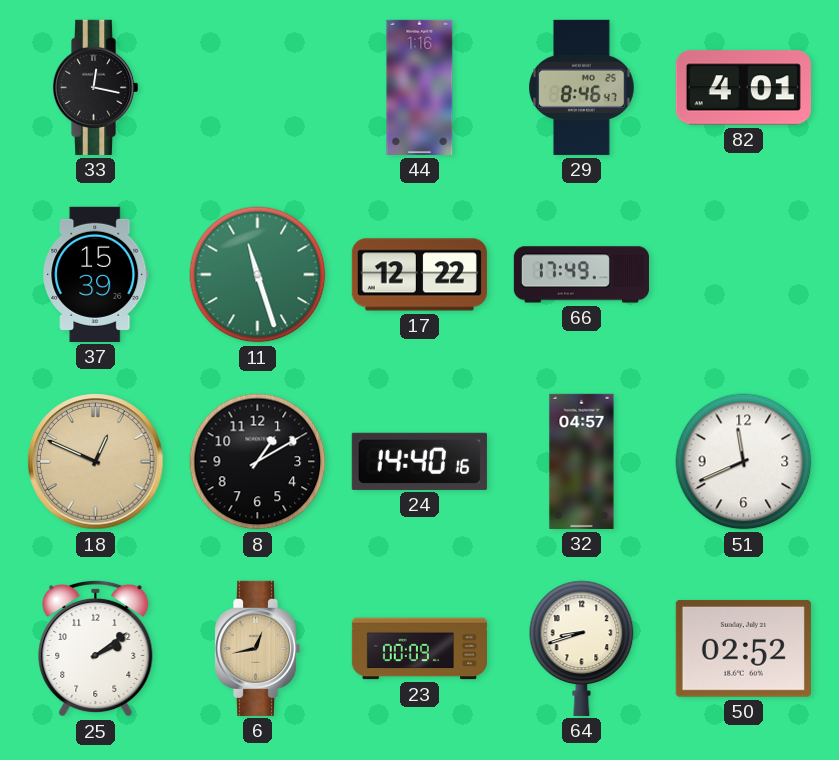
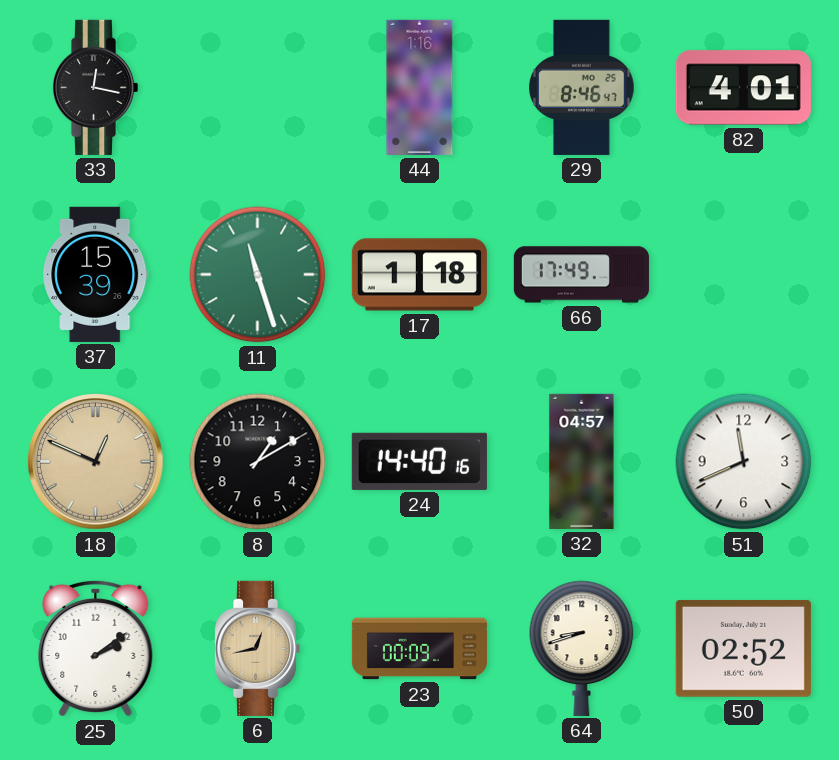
17: 12:22 -> 1:18
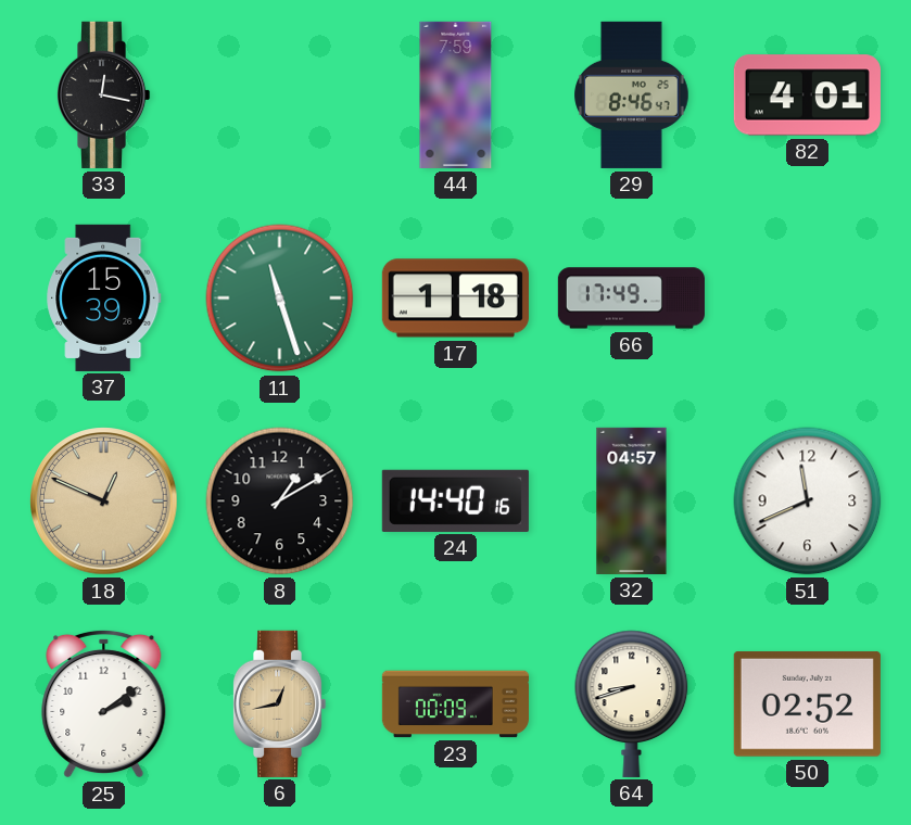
44: 1:16 -> 7:59
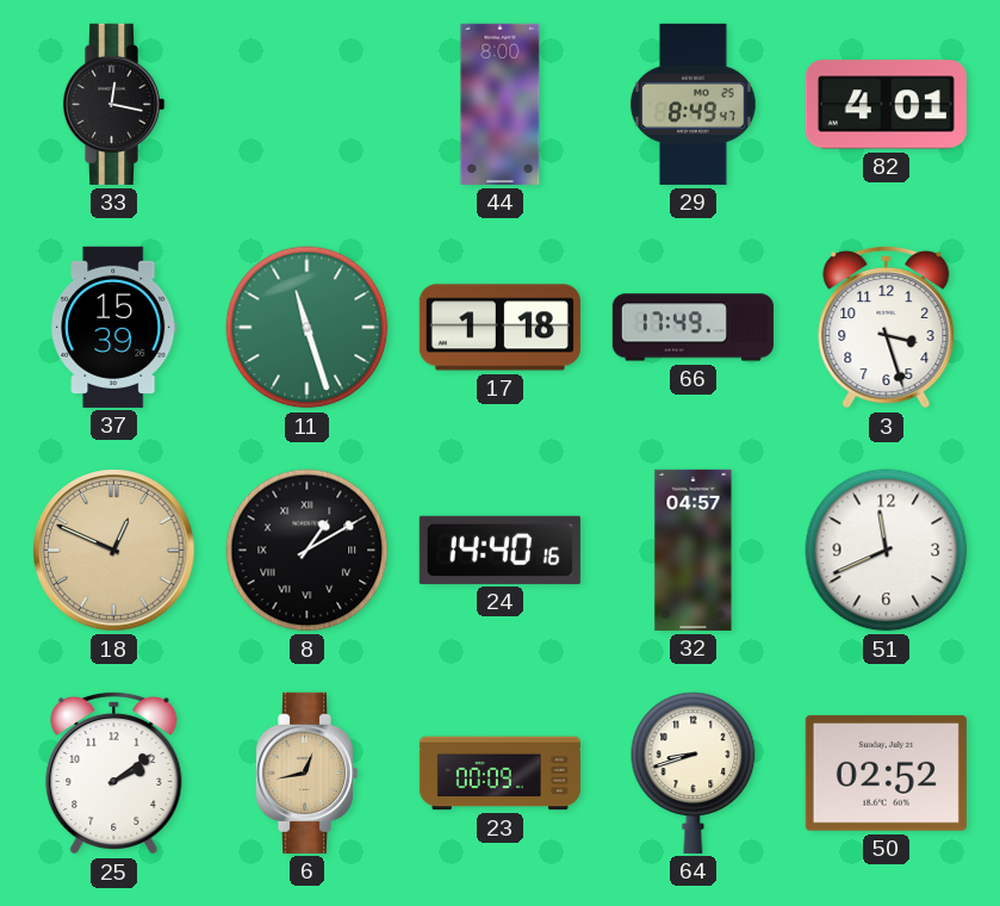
44: 7:59 -> 8:00
29: 8:46 -> 8:49
3: none -> 3:27
8 numerals: Arabic -> Roman
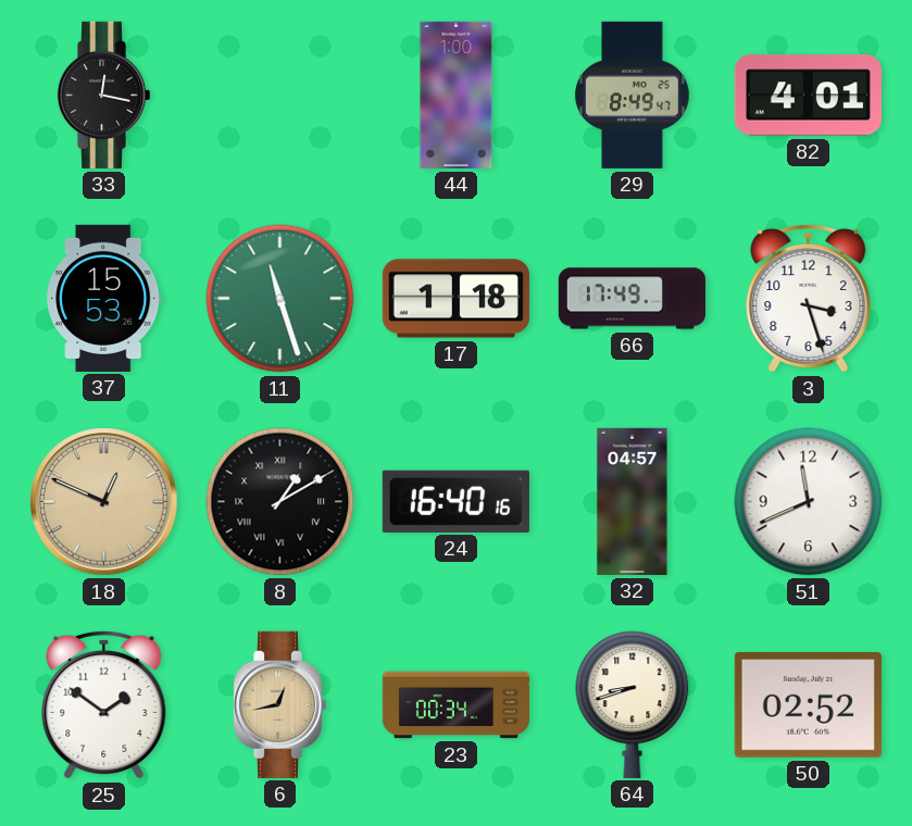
44: 8:00 -> 1:00
37: 15:39 -> 15:53
24: 14:40 -> 16:40
25: 2:09 -> 1:51
23: 00:09 -> 00:34
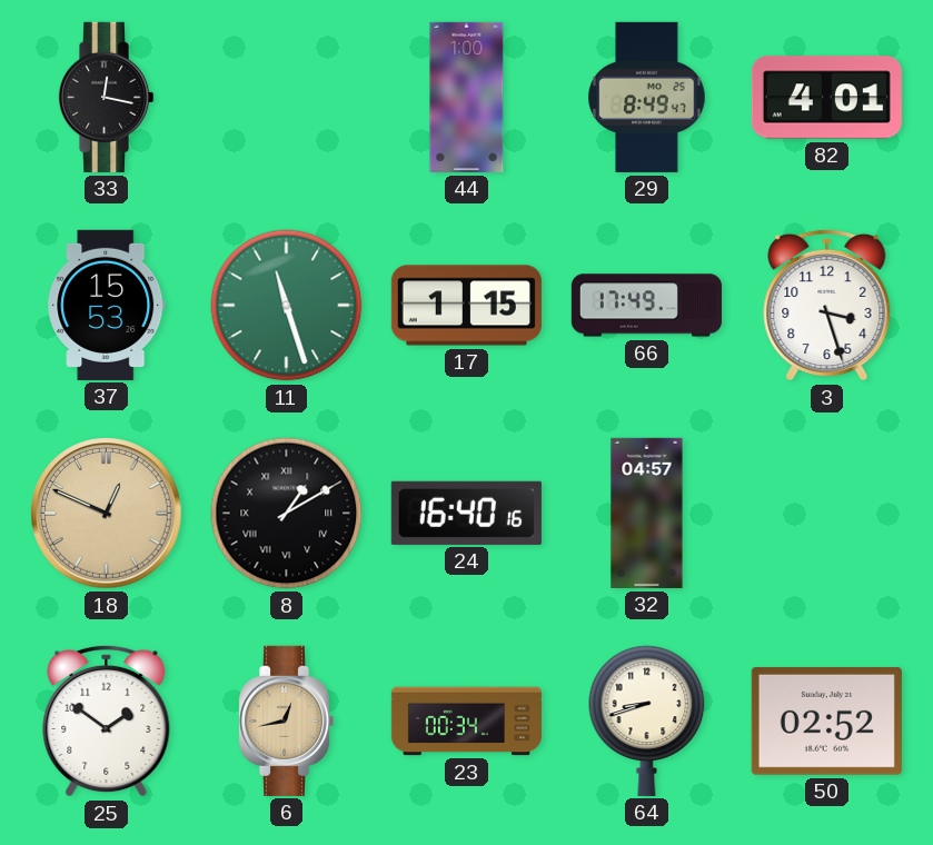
17: 1:18 -> 1:15
51: 11:41 -> none
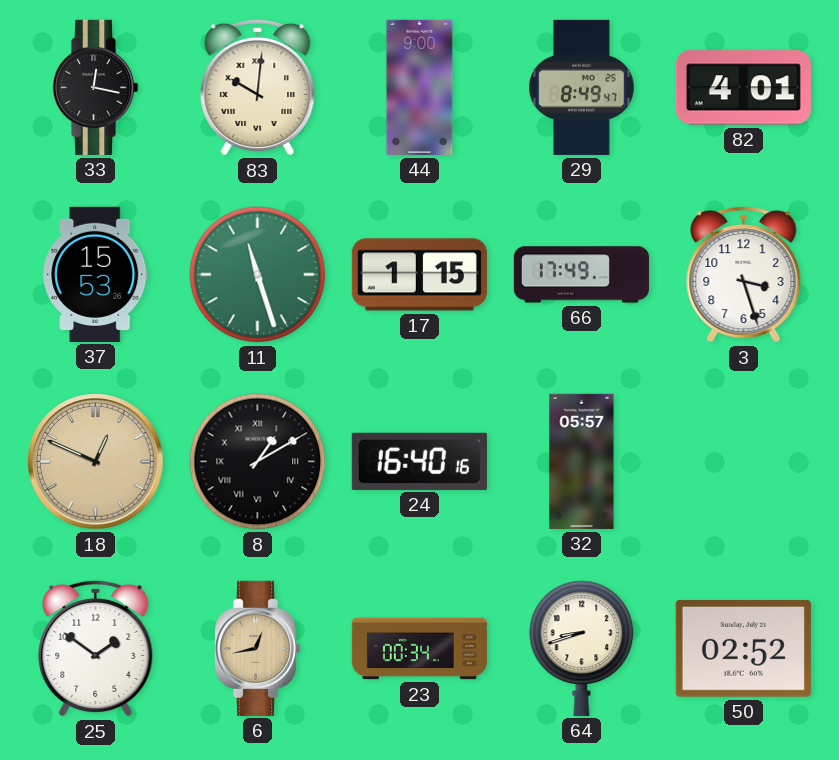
83: none -> 10:01
44: 1:00 -> 9:00
32: 04:57 -> 05:57
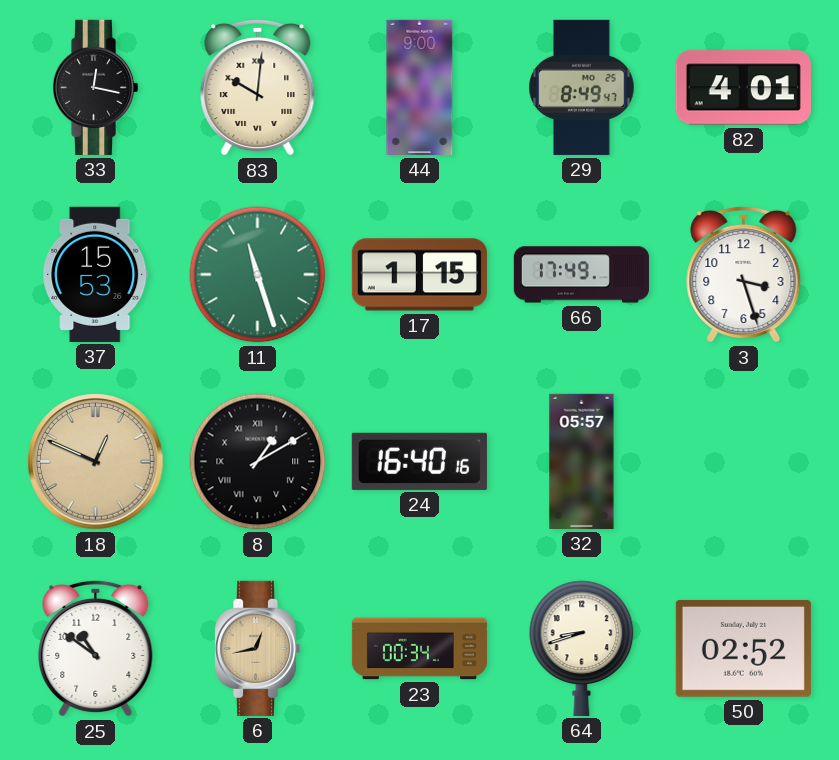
25: 1:51 -> 10:51
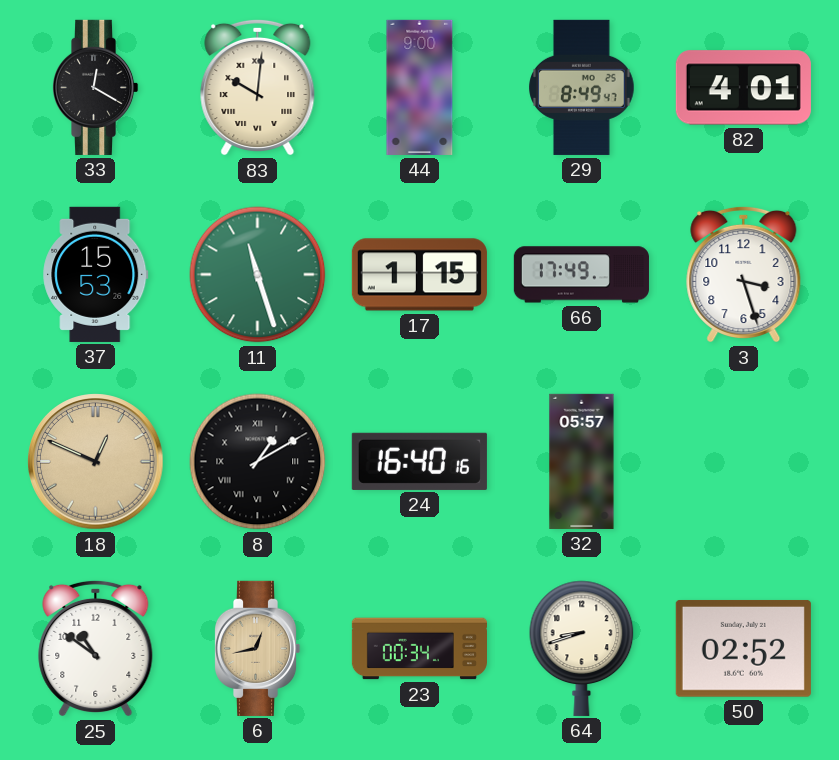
33: 12:17 -> 12:20
